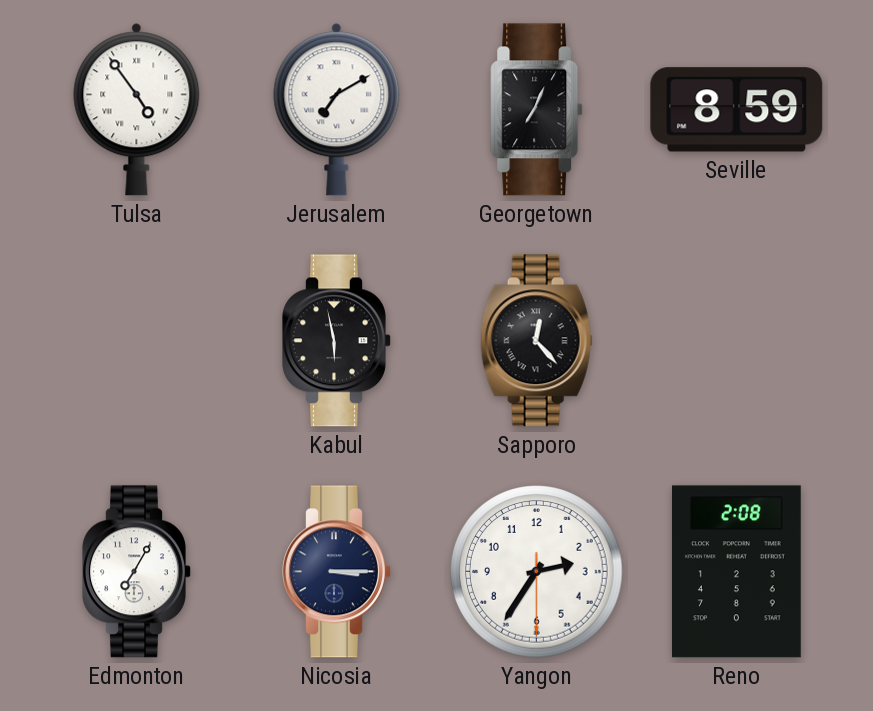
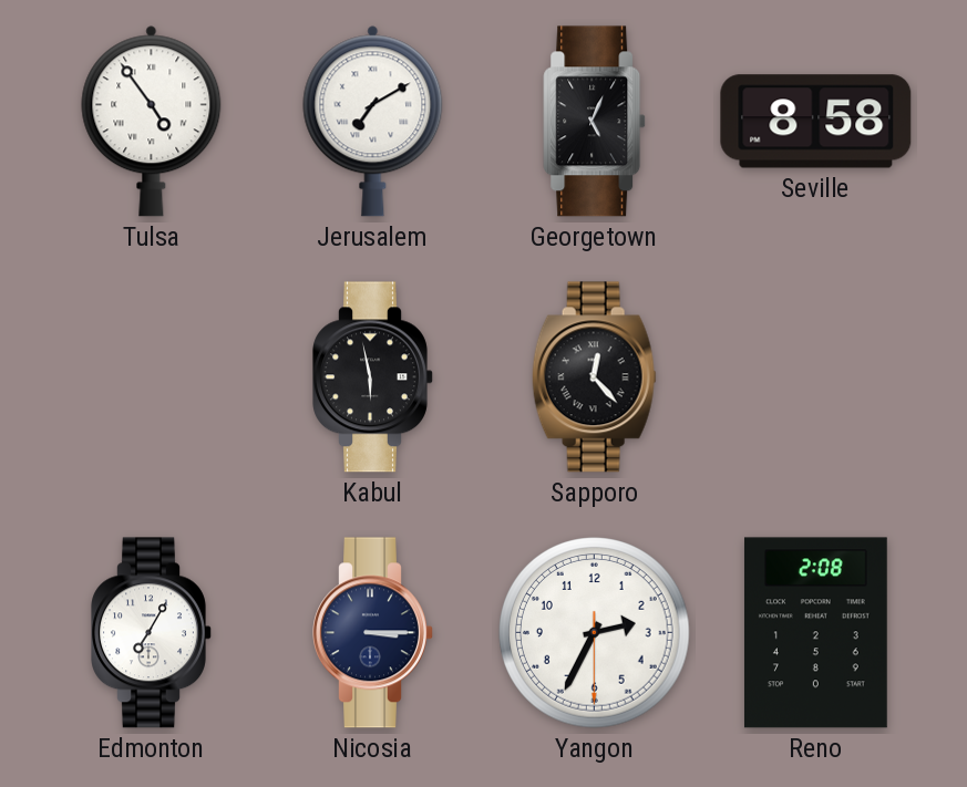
Georgetown: 7:04 -> 5:04
Seville: 8:59 -> 8:58
Yangon: 2:35 -> 2:34
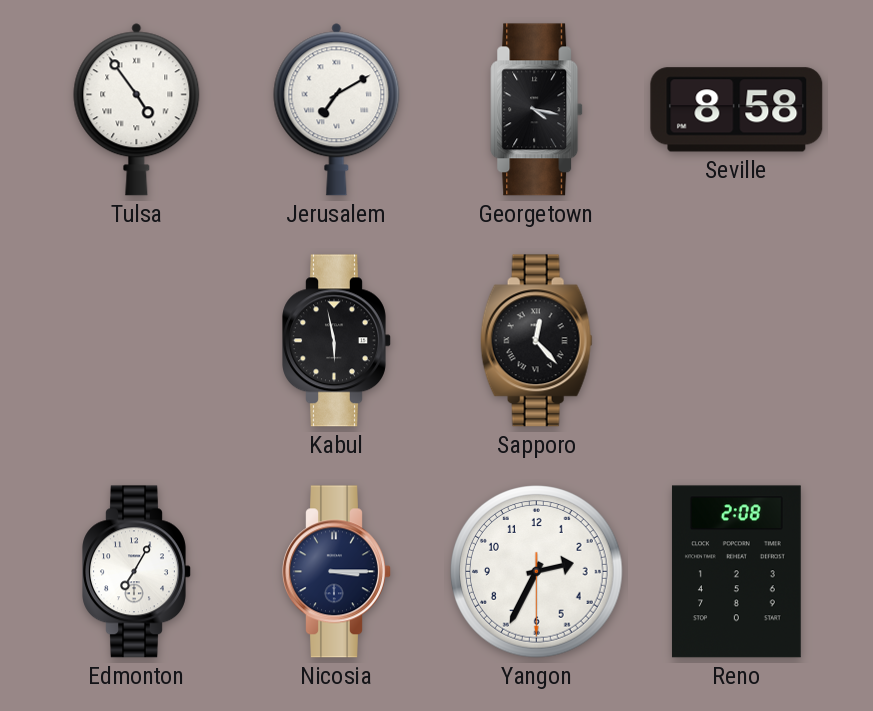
Georgetown: 5:04 -> 4:17
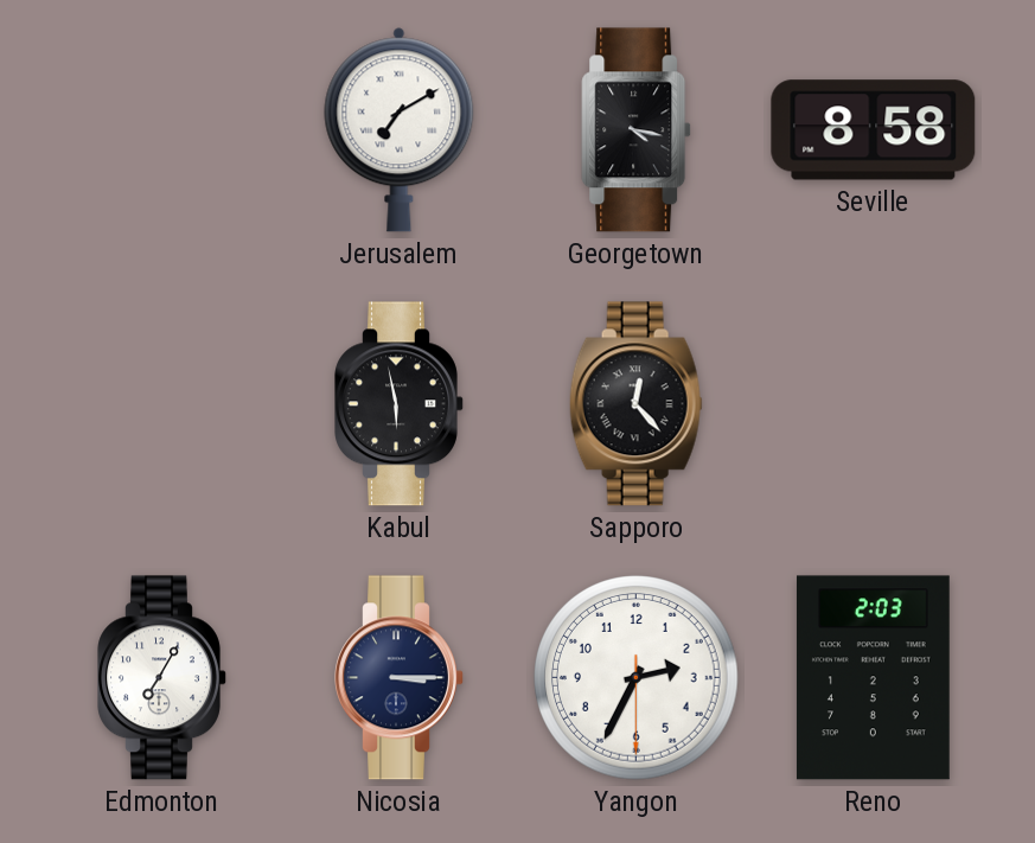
Tulsa: 4:54 -> none
Reno: 2:08 -> 2:03
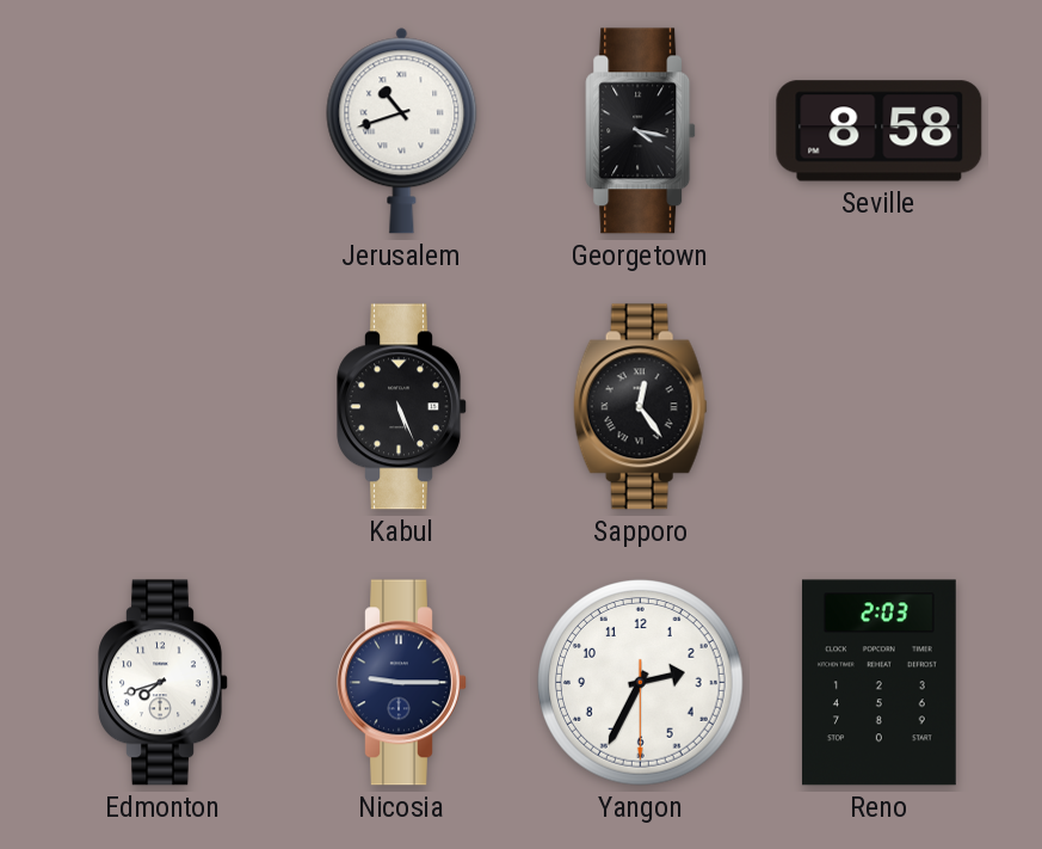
Jerusalem: 7:10 -> 10:42
Kabul: 5:58 -> 5:26
Sapporo: 12:23 -> 12:24
Edmonton: 7:05 -> 7:42
Nicosia: 3:15 -> 9:15
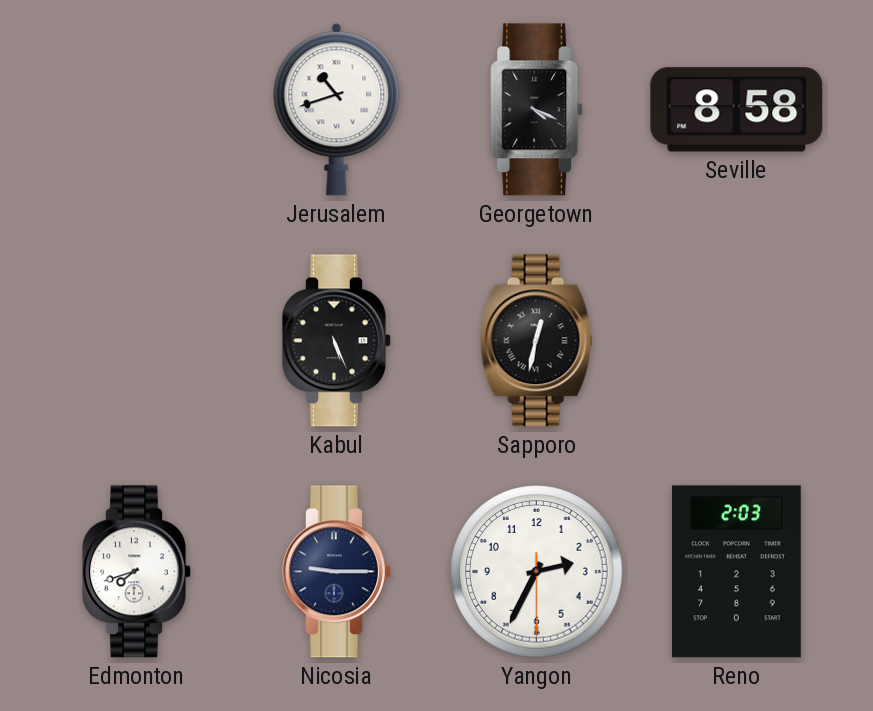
Georgetown: 4:17 -> 4:19
Sapporo: 12:24 -> 12:32
